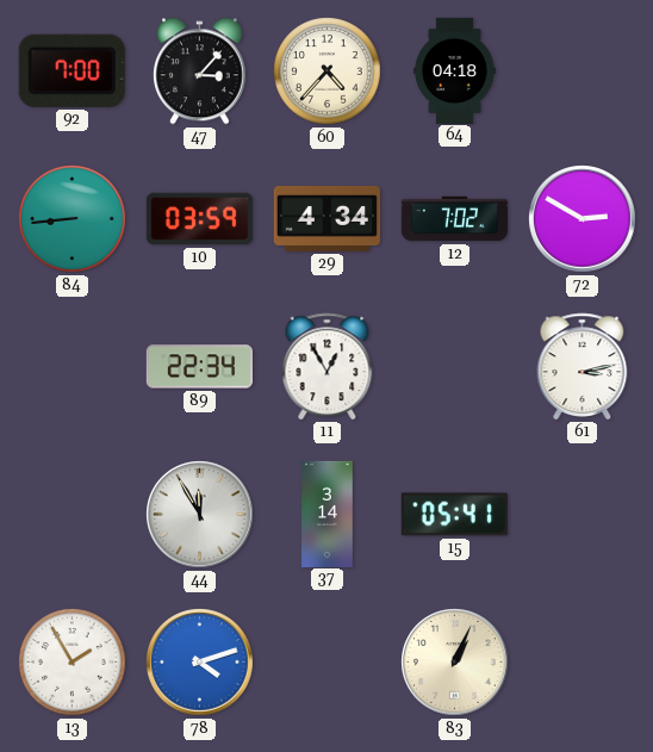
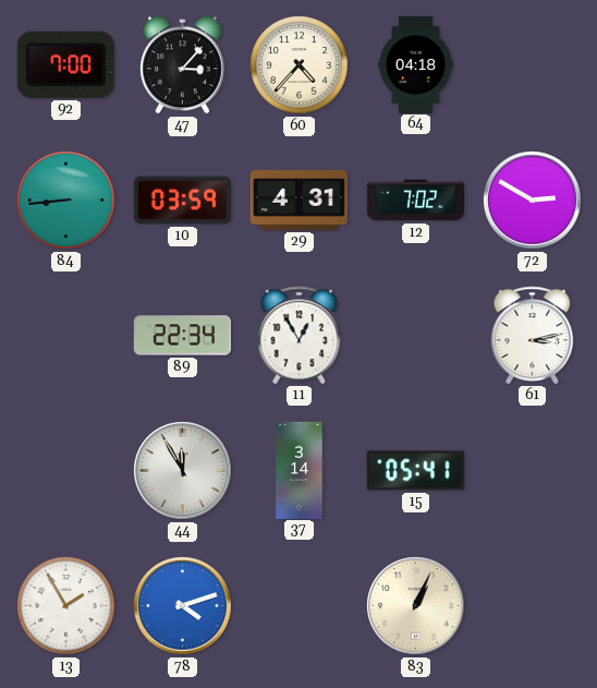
29: 4:34 -> 4:31
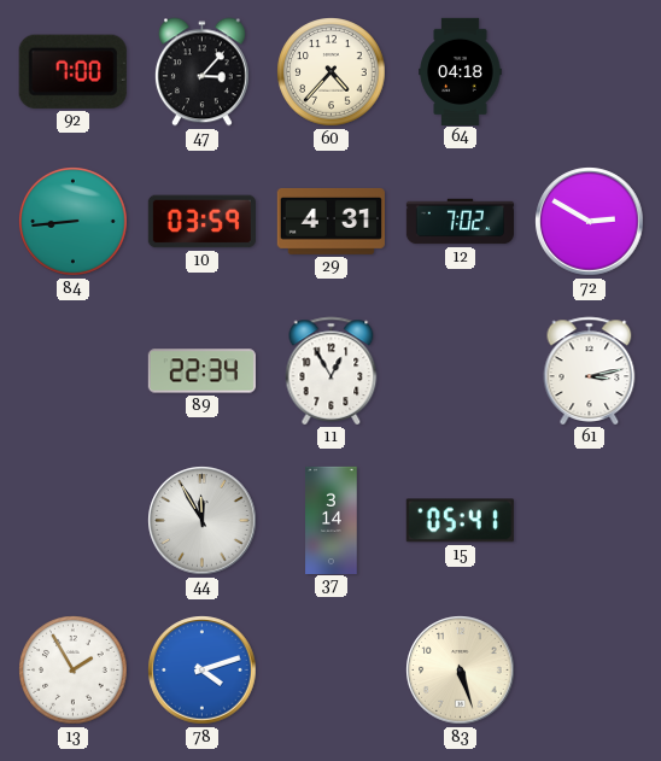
83: 1:04 -> 5:27
